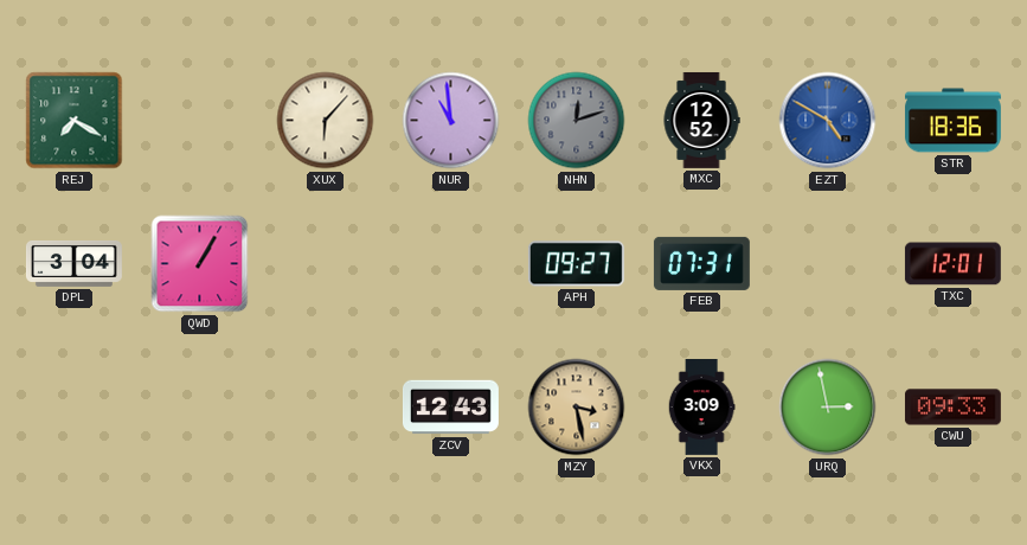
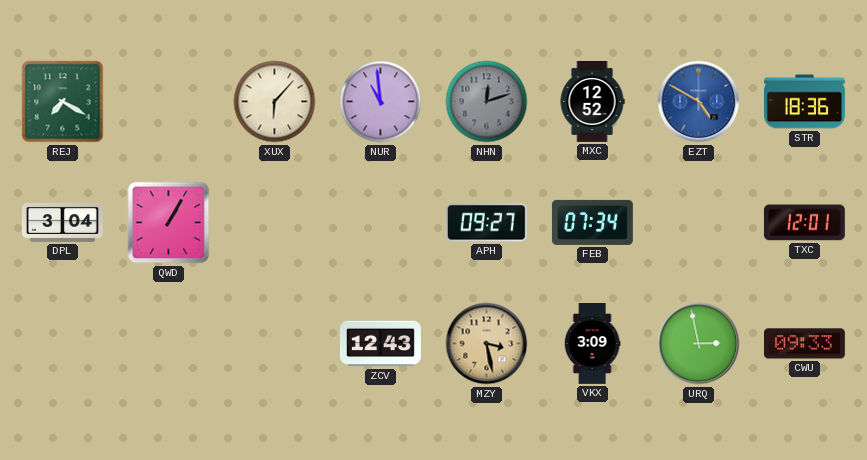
FEB: 07:31 -> 07:34
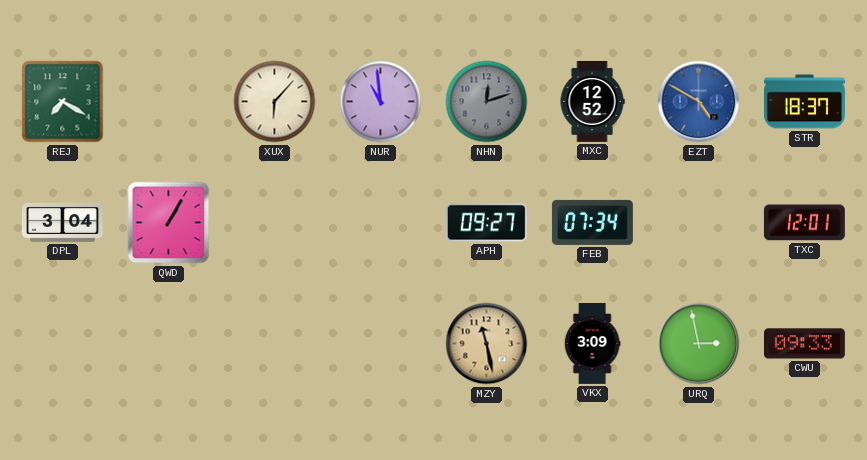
STR: 18:36 -> 18:37
ZCV: 12:43 -> none
MZY: 3:28 -> 11:28
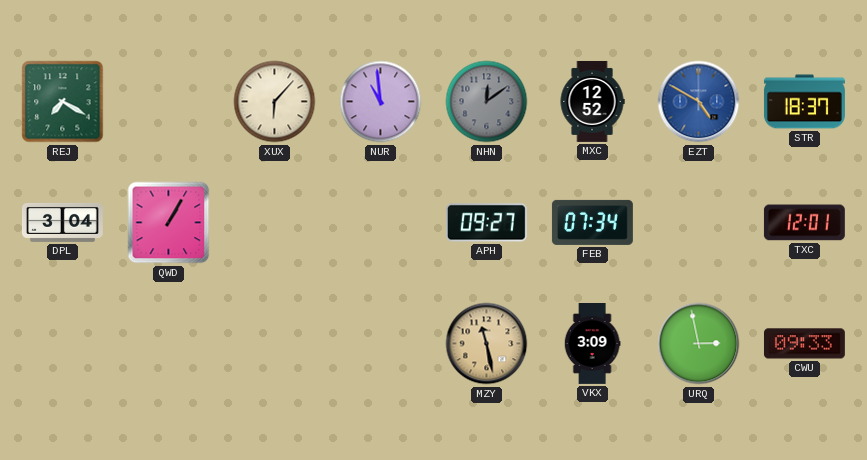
NHN: 12:12 -> 12:09
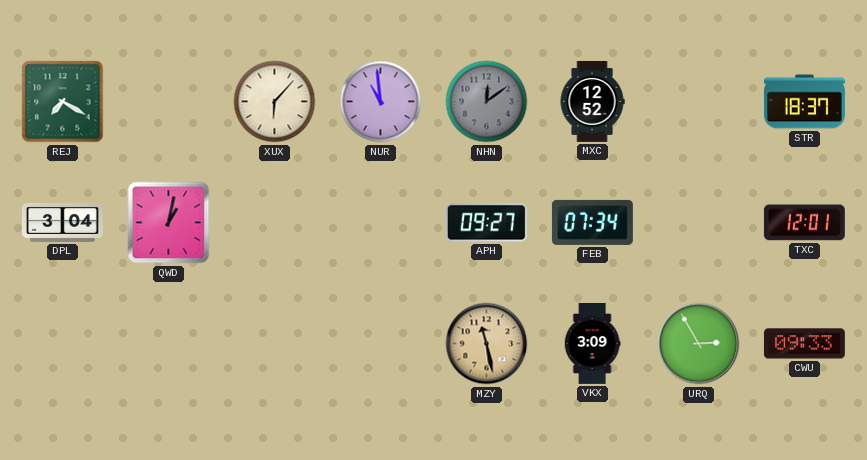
EZT: 4:50 -> none
QWD: 1:05 -> 1:02
URQ: 2:58 -> 2:55
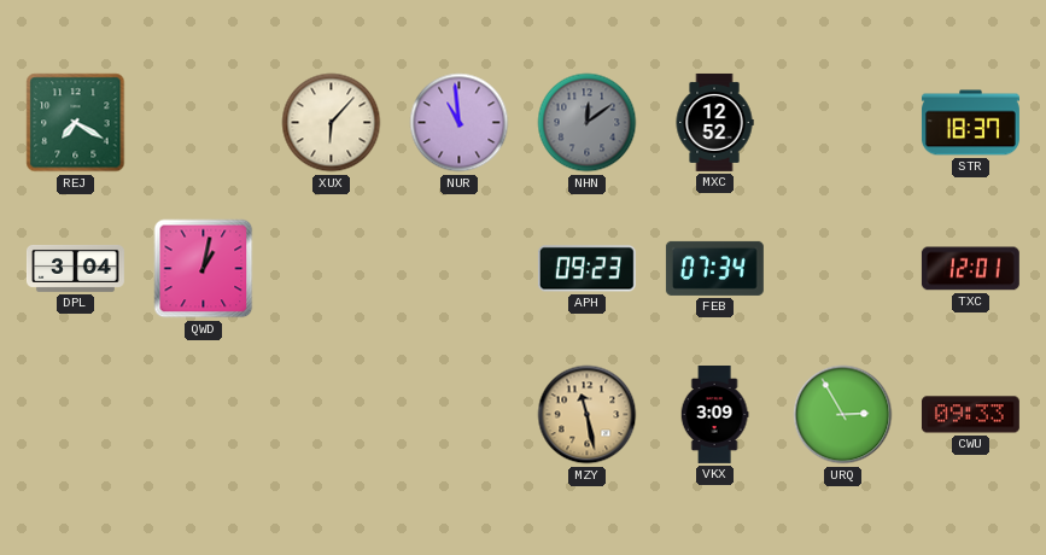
APH: 09:27 -> 09:23
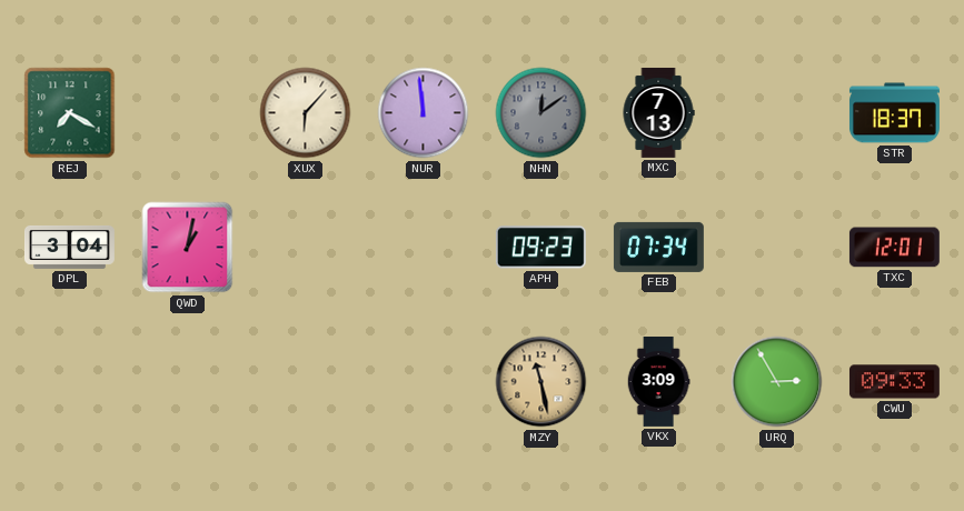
NUR: 10:59 -> 11:59
MXC: 12:52 -> 7:13
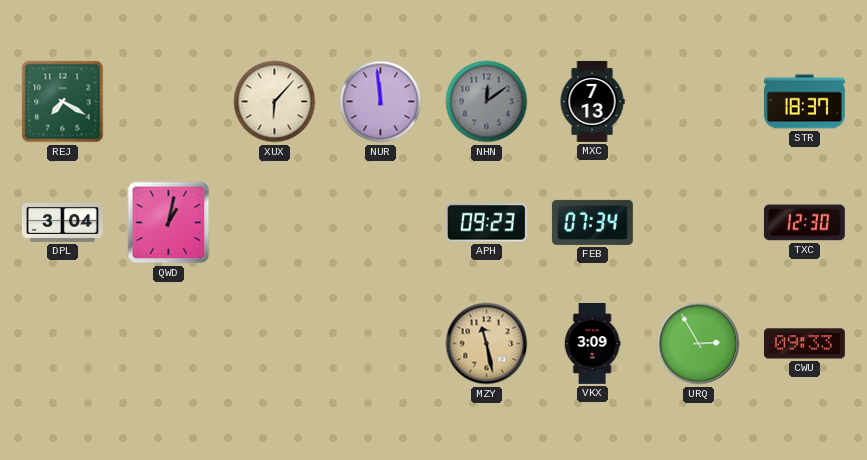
TXC: 12:01 -> 12:30
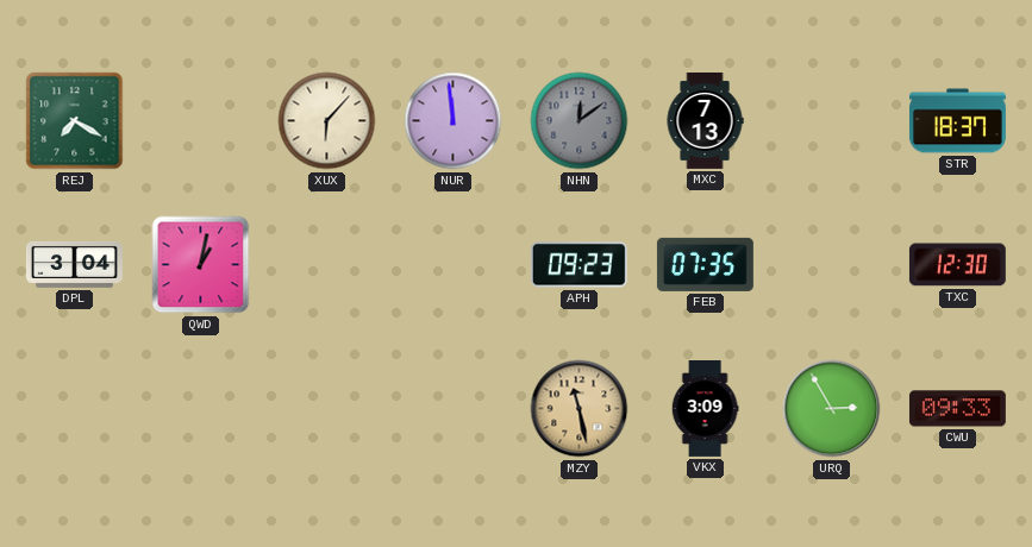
FEB: 07:34 -> 07:35
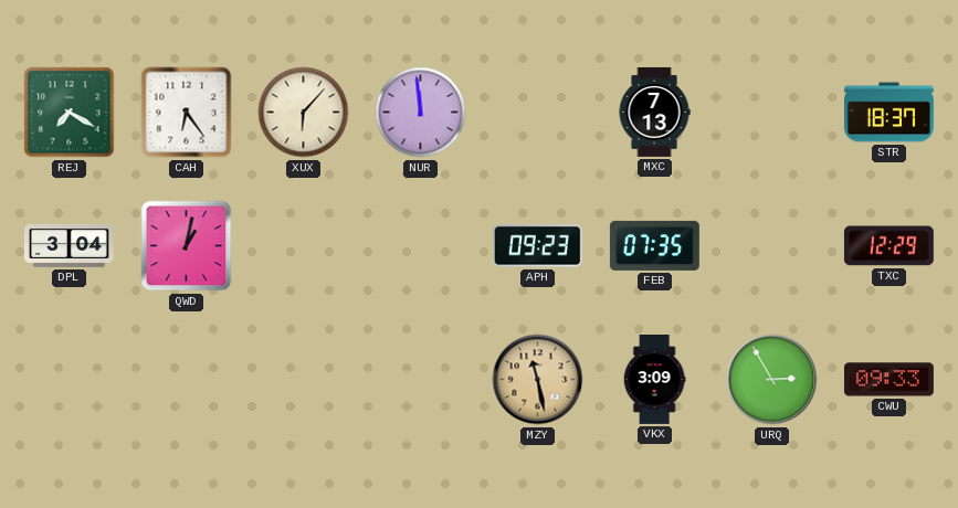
CAH: none -> 6:24
NHN: 12:09 -> none
TXC: 12:30 -> 12:29
